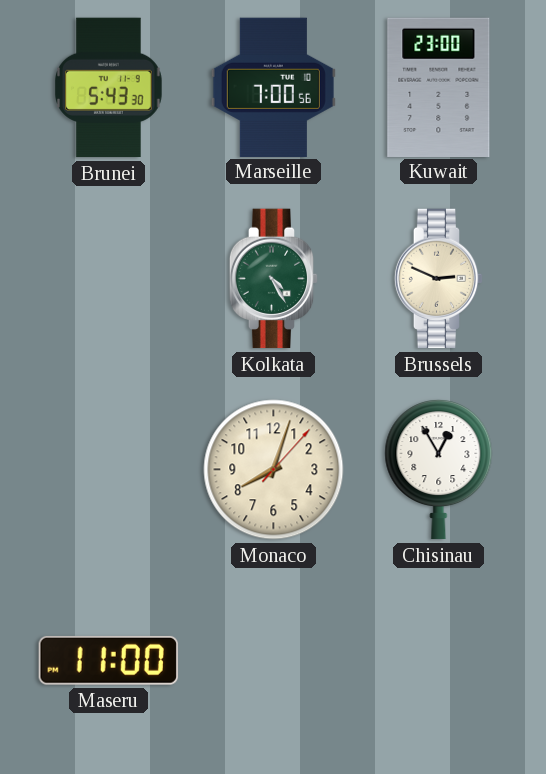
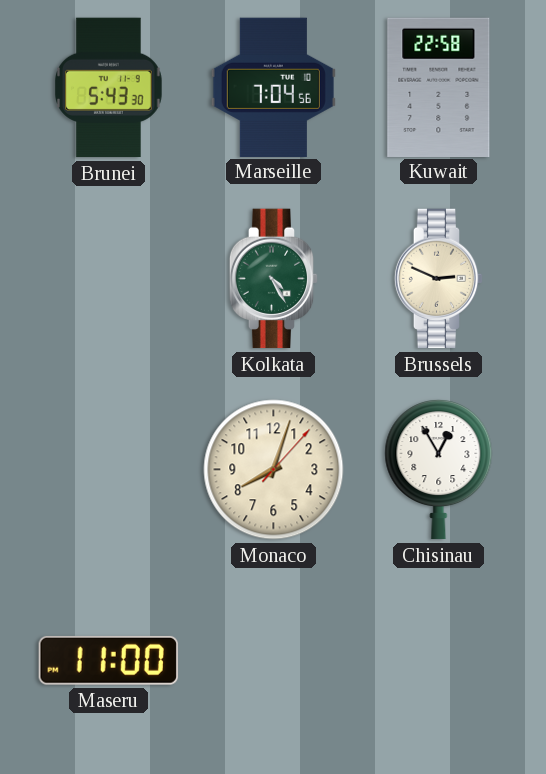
Marseille: 7:00 -> 7:04
Kuwait: 23:00 -> 22:58
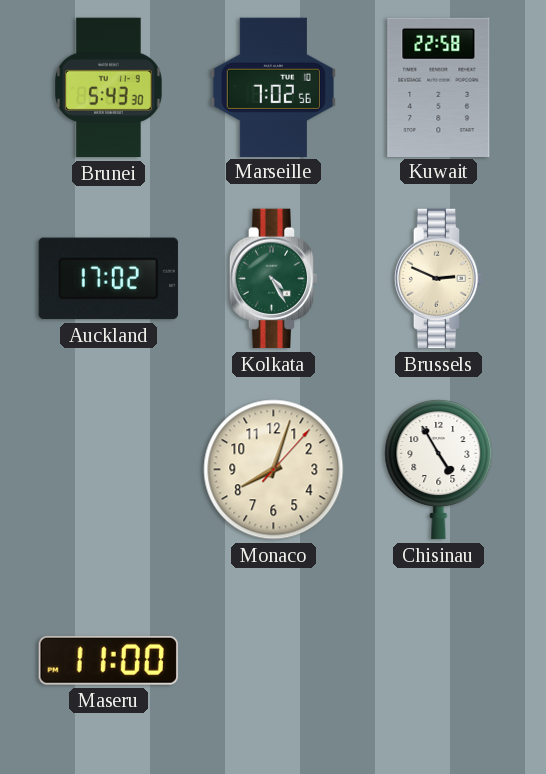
Marseille: 7:04 -> 7:02
Auckland: none -> 17:02
Chisinau: 12:55 -> 4:55
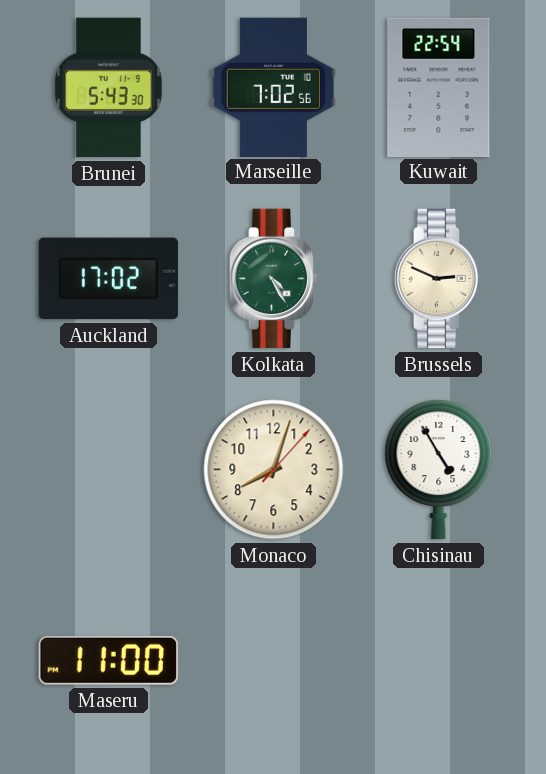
Kuwait: 22:58 -> 22:54
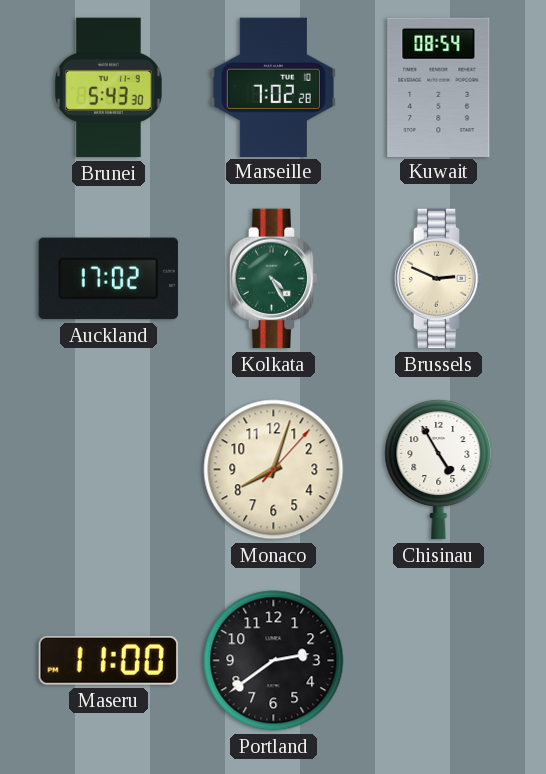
Marseille: 7:02:56 -> 7:02:28
Kuwait: 22:54 -> 08:54
Portland: none -> 2:39
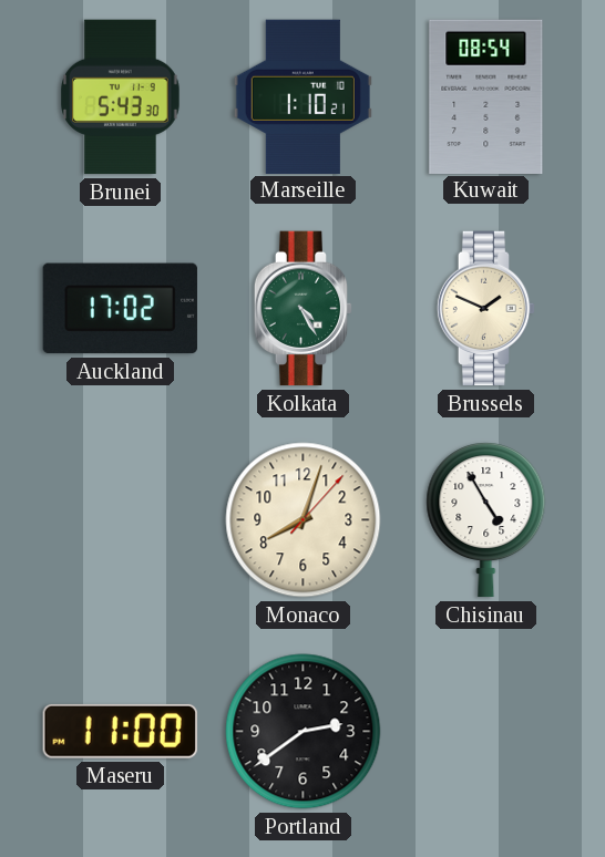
Marseille: 7:02 -> 1:10
Brussels: 2:49 -> 1:49
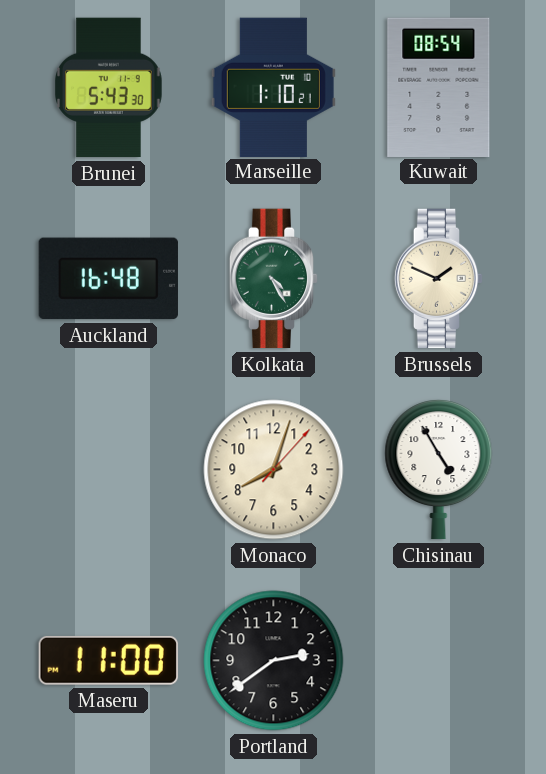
Auckland: 17:02 -> 16:48
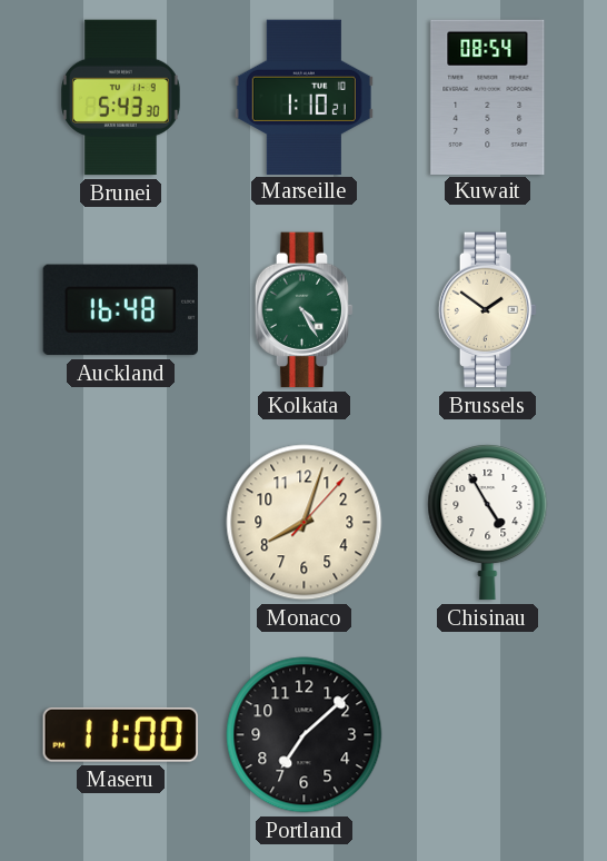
Brussels: 1:49 -> 1:51
Portland: 2:39 -> 7:08
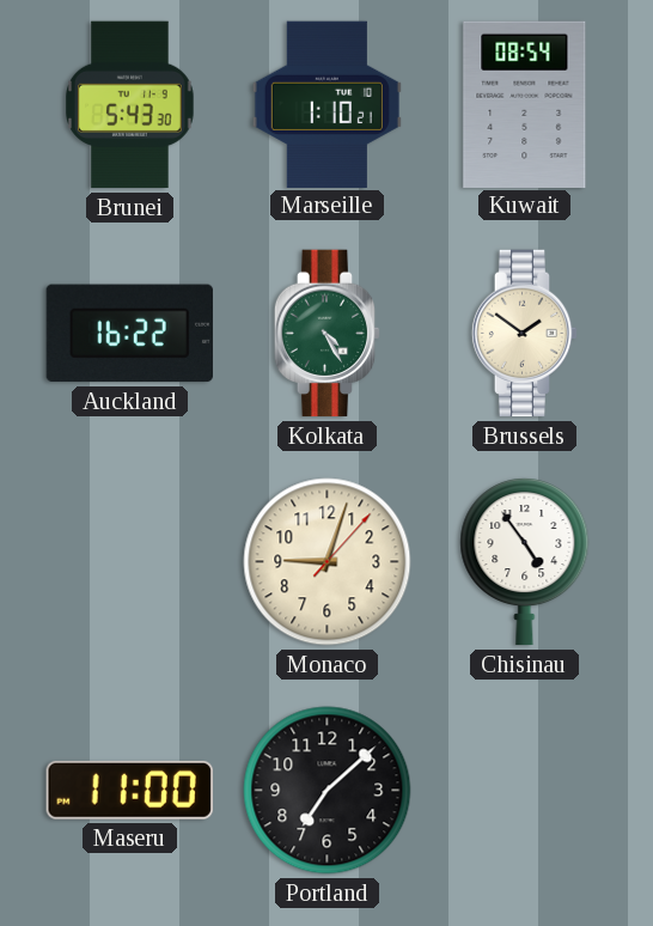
Auckland: 16:48 -> 16:22
Monaco: 8:03 -> 9:03
Chisinau: 4:55 -> 4:54
